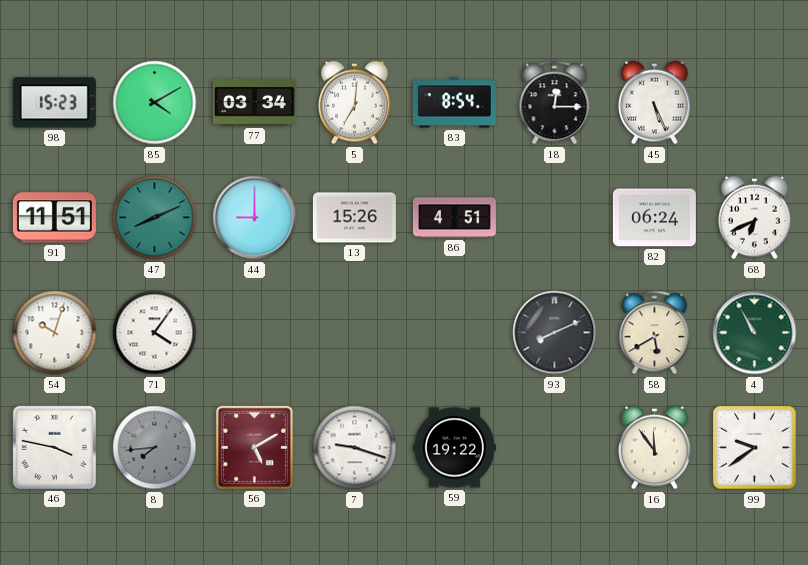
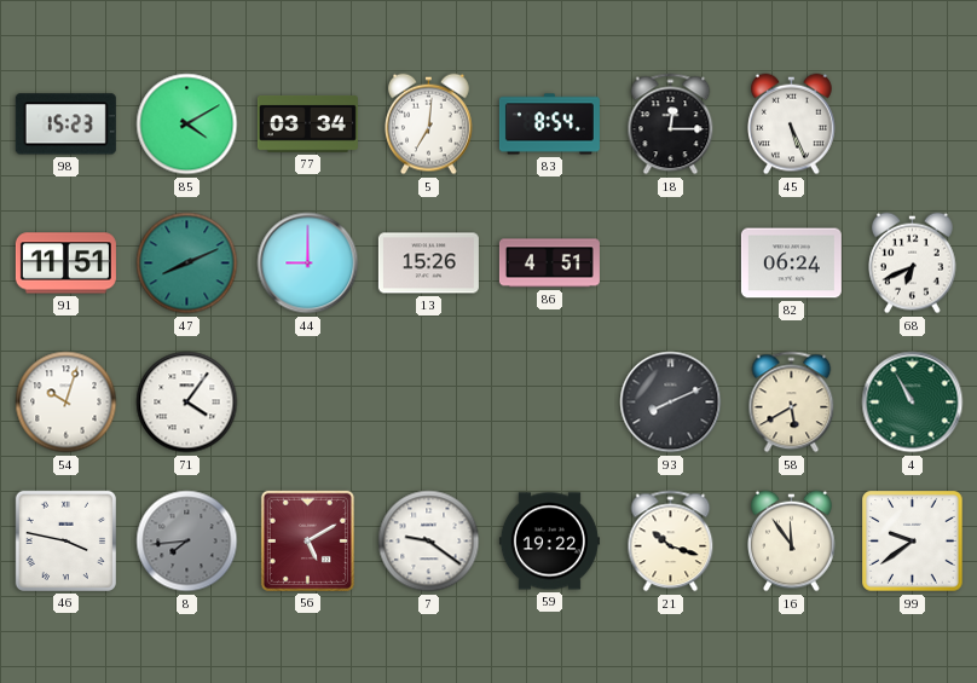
7: 9:18 -> 9:21
21: none -> 10:18
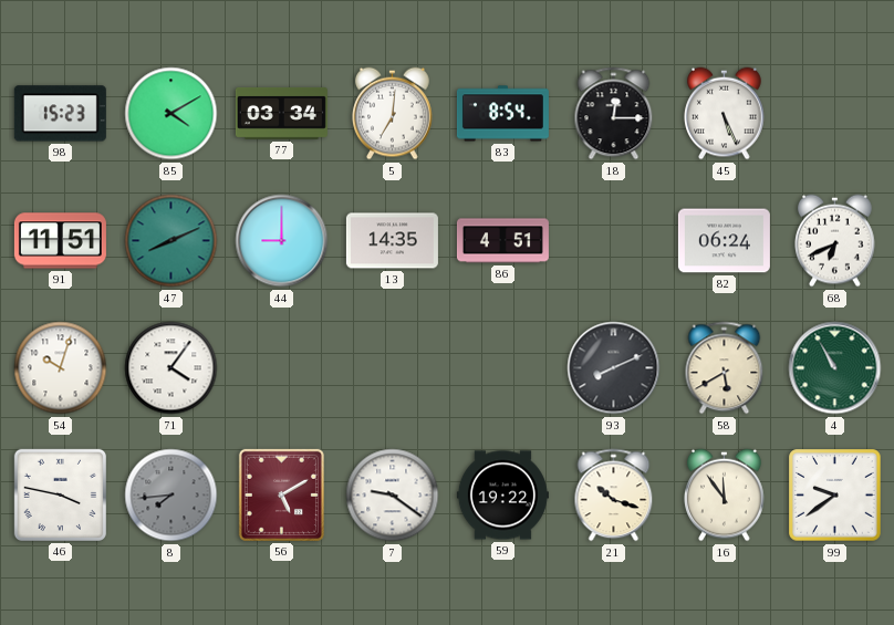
13: 15:26 -> 14:35
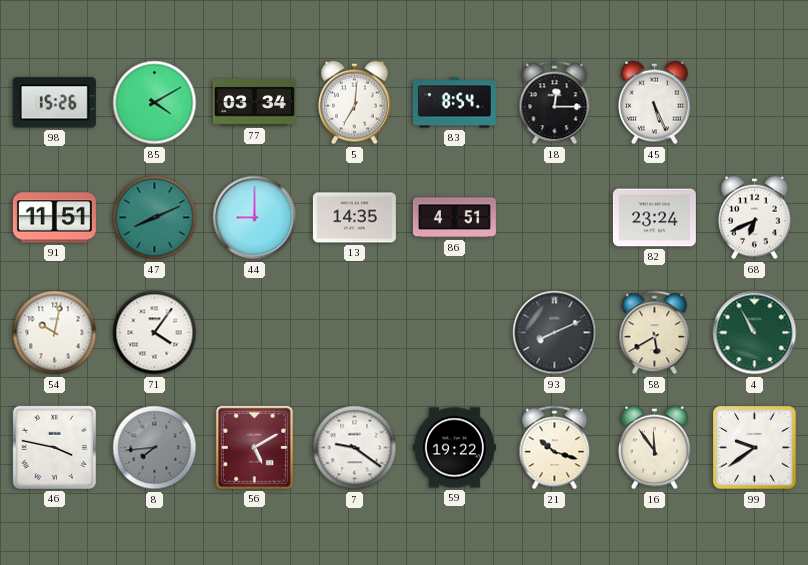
98: 15:23 -> 15:26
82: 06:24 -> 23:24
54: 10:03 -> 10:02
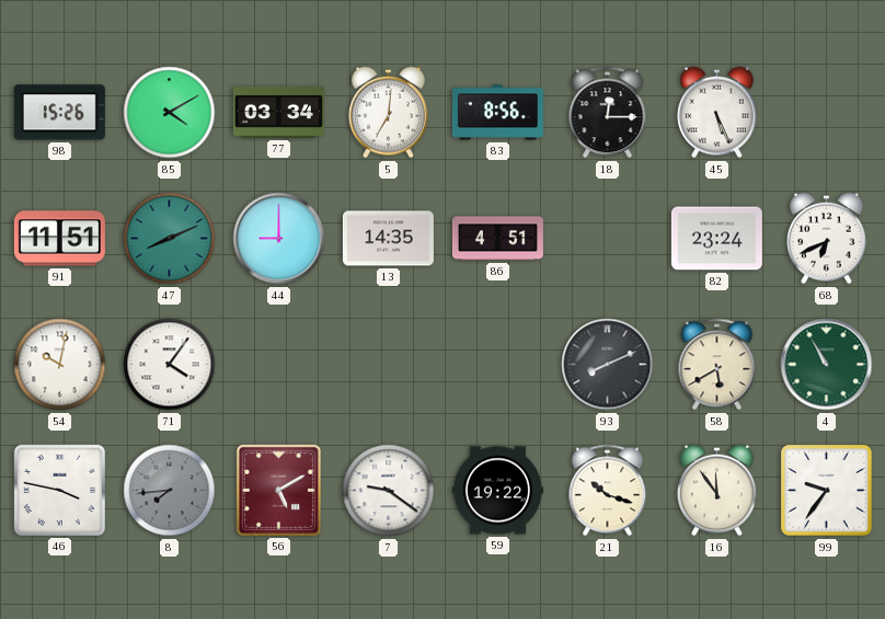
83: 8:54 -> 8:56
99: 9:39 -> 9:36
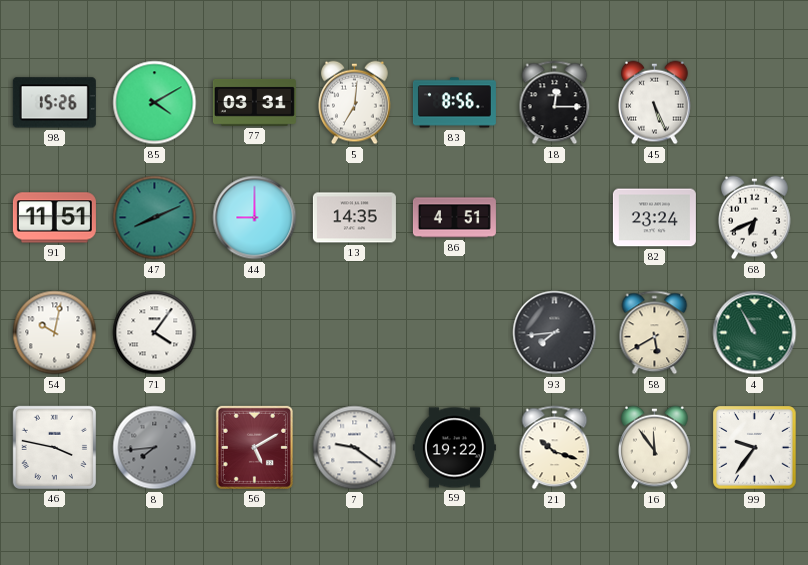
77: 03:34 -> 03:31
93: 8:11 -> 7:44
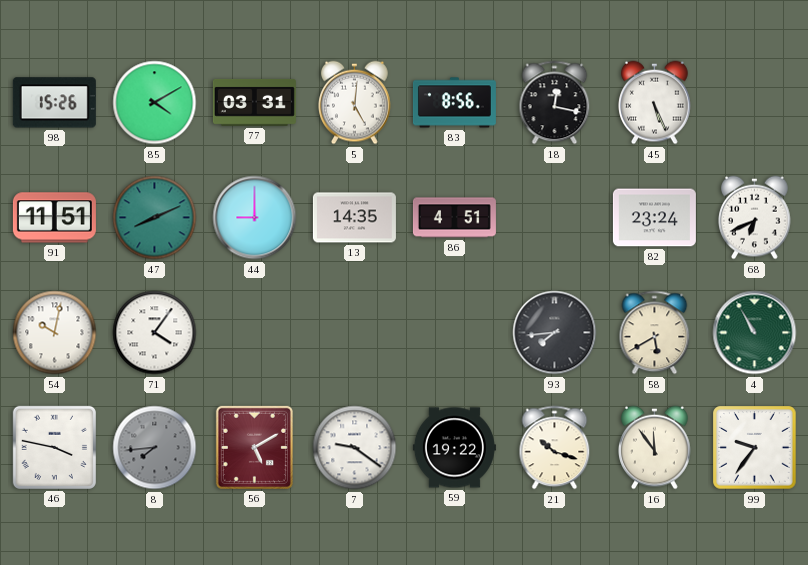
5: 7:01 -> 5:01
18: 12:15 -> 12:17
